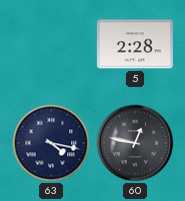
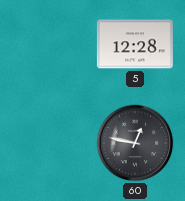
5: 2:28 -> 12:28
63: 4:17 -> none
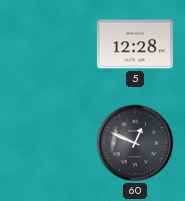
60: 12:47 -> 12:49
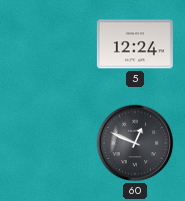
5: 12:28 -> 12:24
